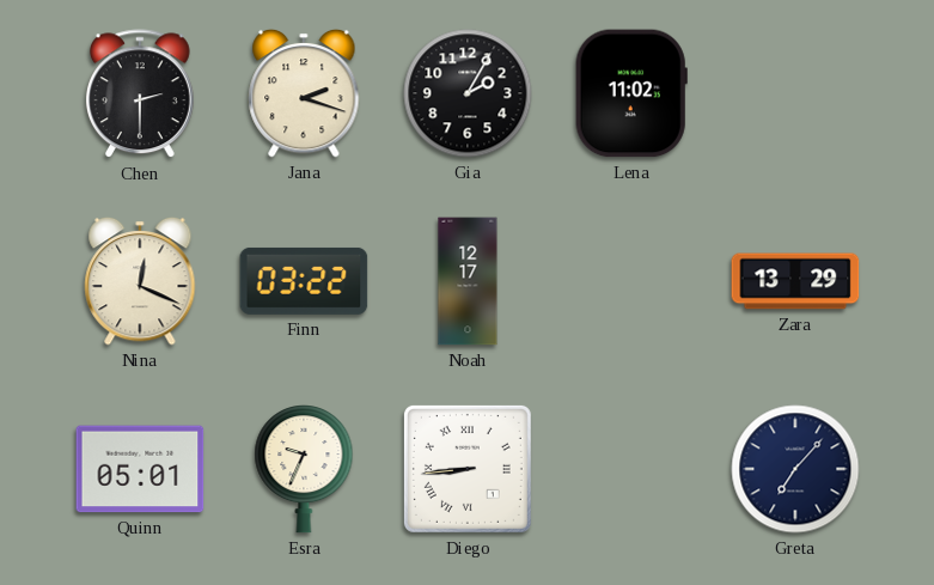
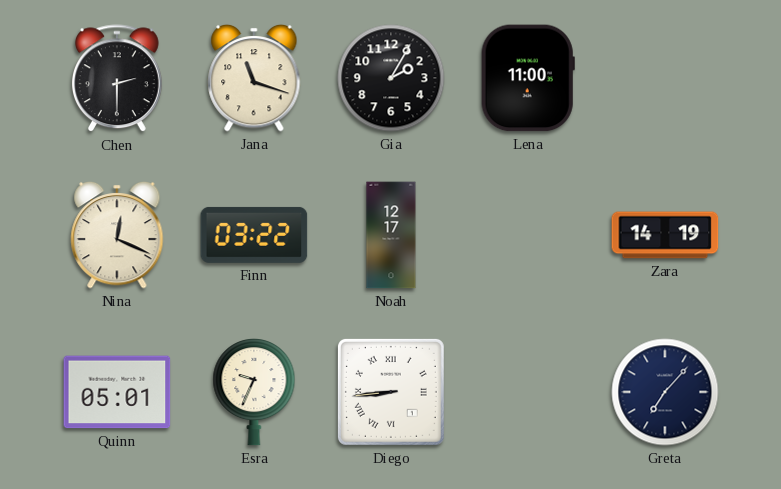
Jana: 2:18 -> 11:18
Lena: 11:02 -> 11:00
Zara: 13:29 -> 14:19
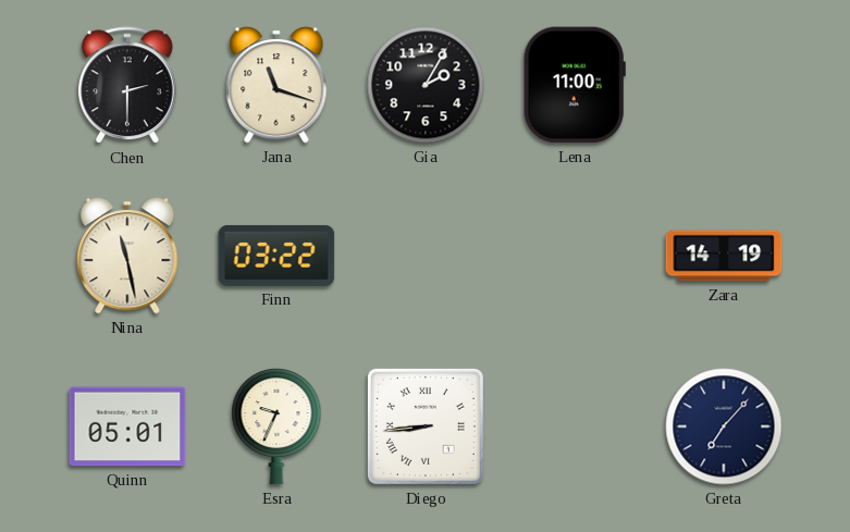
Nina: 12:19 -> 11:28
Noah: 12:17 -> none
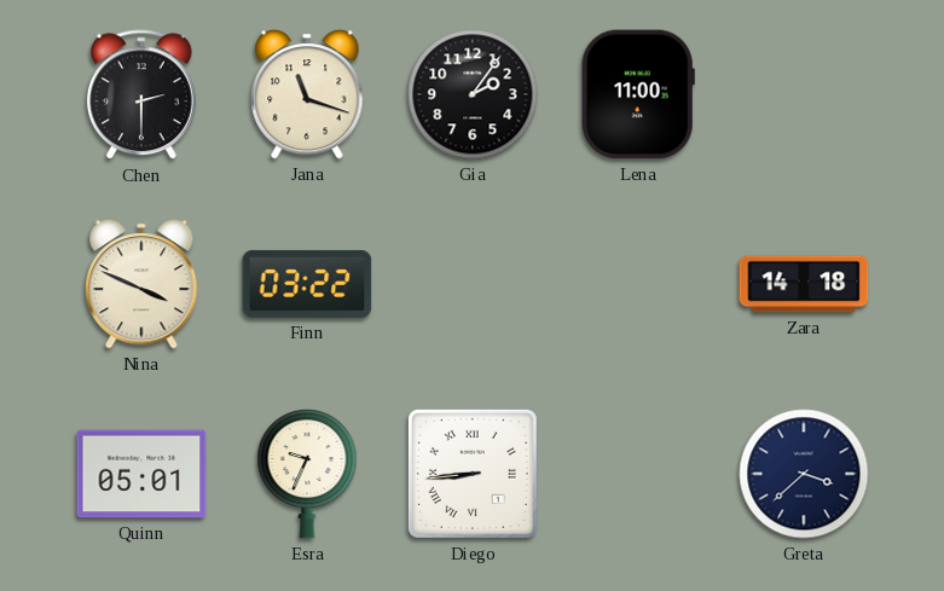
Gia: 2:05 -> 2:06
Nina: 11:28 -> 3:49
Zara: 14:19 -> 14:18
Greta: 7:07 -> 3:38
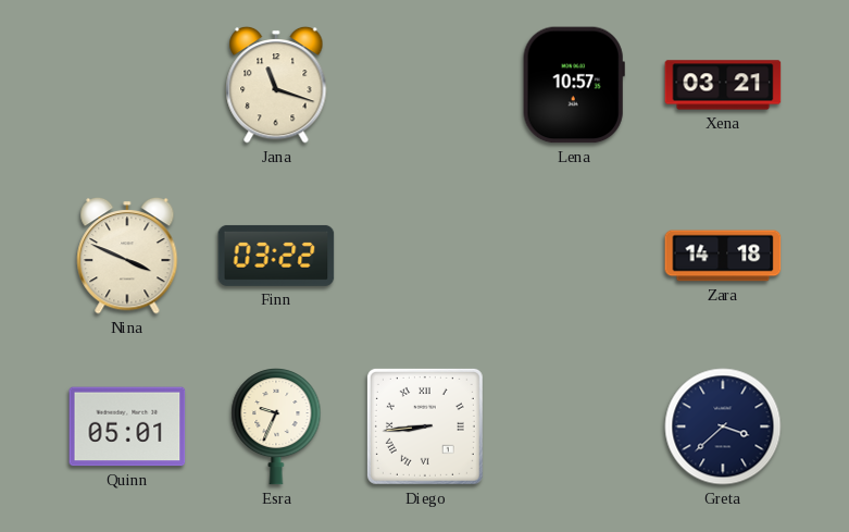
Chen: 2:30 -> none
Gia: 2:06 -> none
Lena: 11:00 -> 10:57
Xena: none -> 03:21
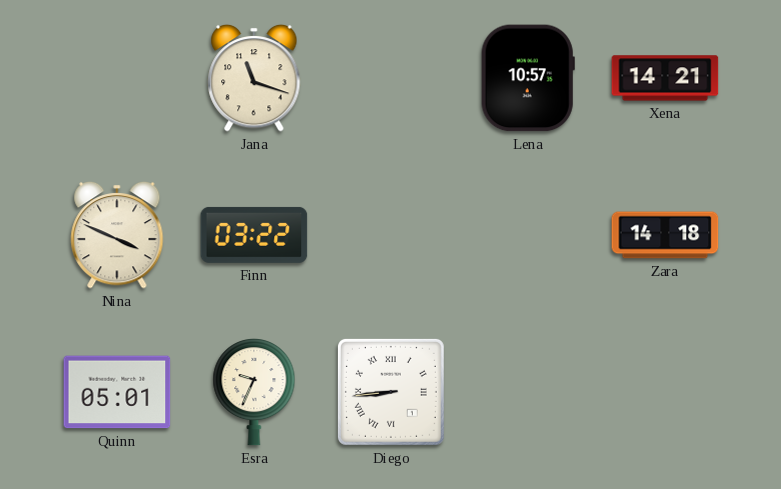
Xena: 03:21 -> 14:21
Greta: 3:38 -> none
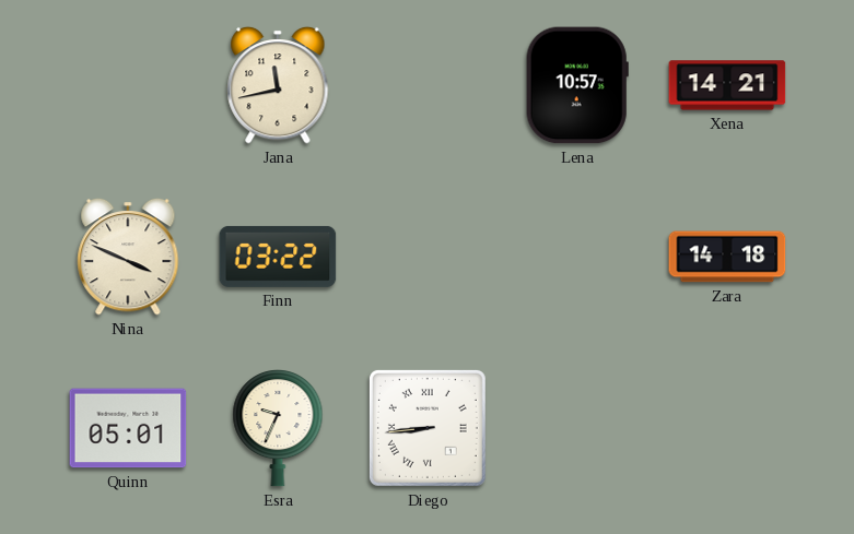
Jana: 11:18 -> 11:43
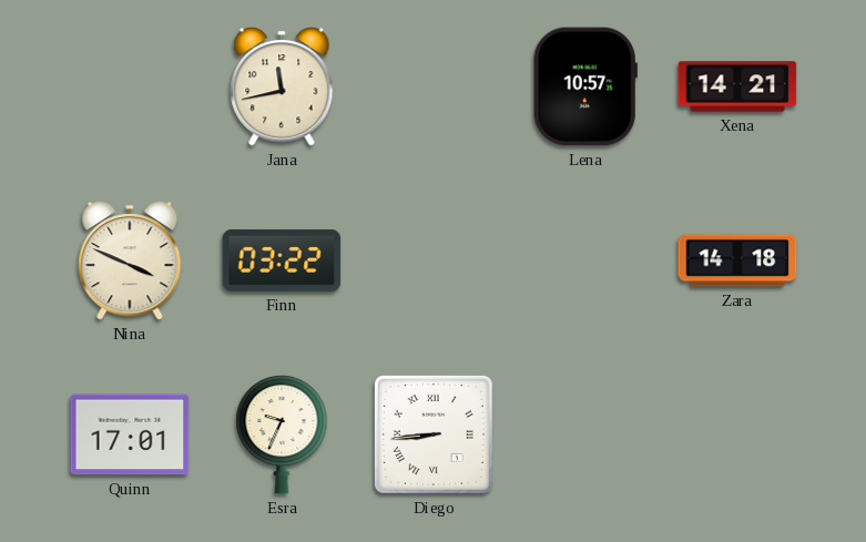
Quinn: 05:01 -> 17:01
